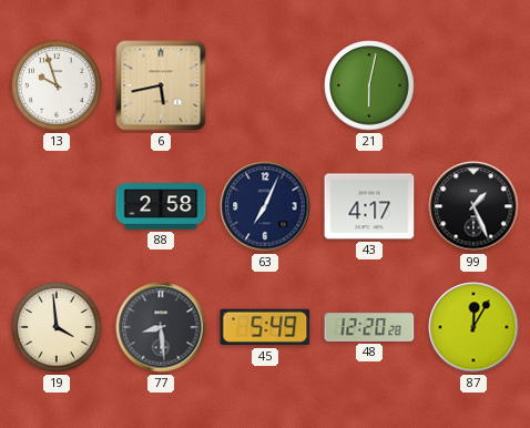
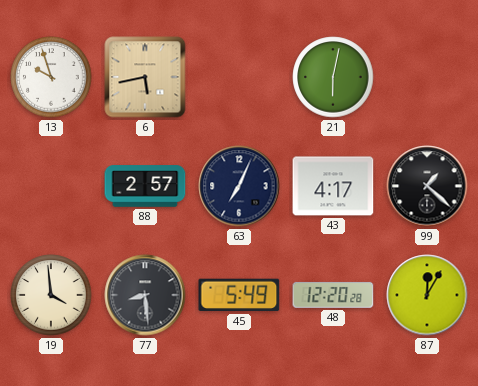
88: 2:58 -> 2:57
99: 1:26 -> 1:22
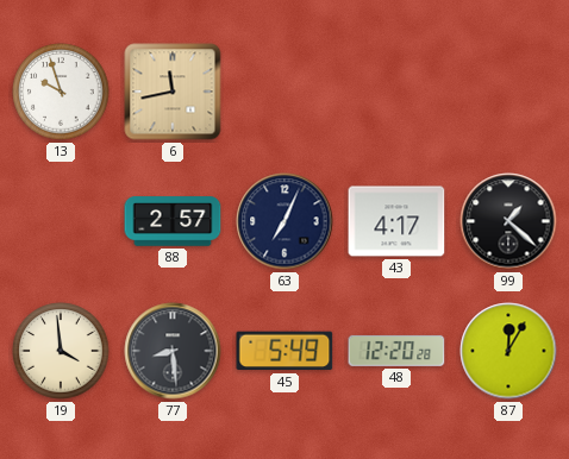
6: 5:43 -> 11:43
21: 6:02 -> none
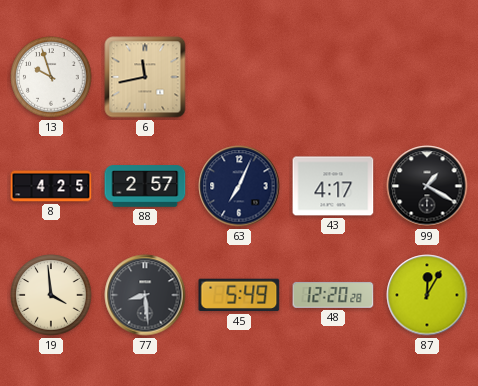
8: none -> 4:25
99: 1:22 -> 1:20
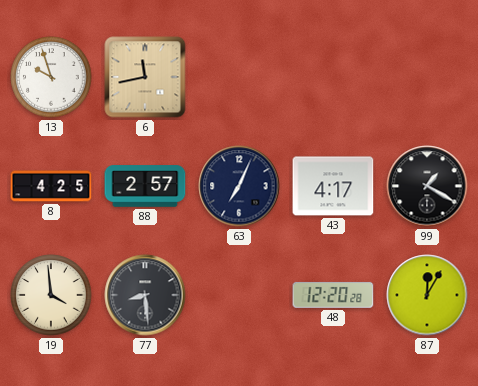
45: 5:49 -> none
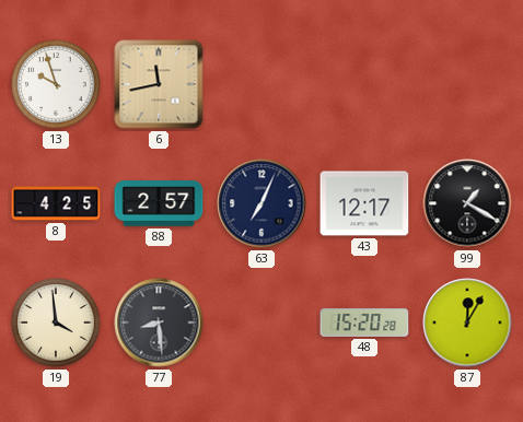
43: 4:17 -> 12:17
48: 12:20 -> 15:20
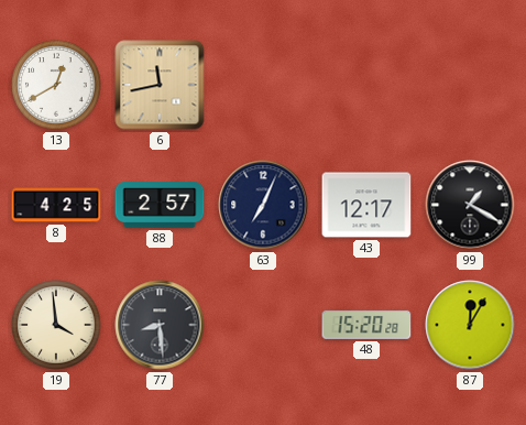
13: 9:57 -> 12:40
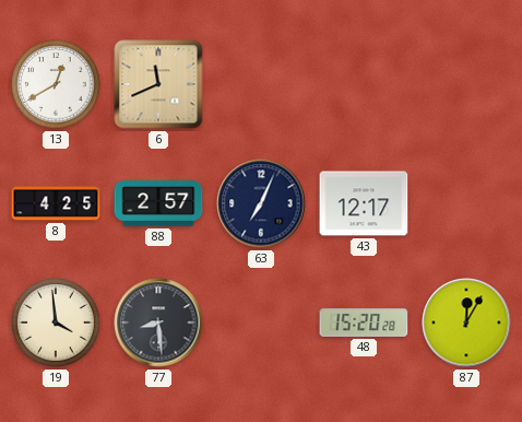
6: 11:43 -> 11:41
99: 1:20 -> none
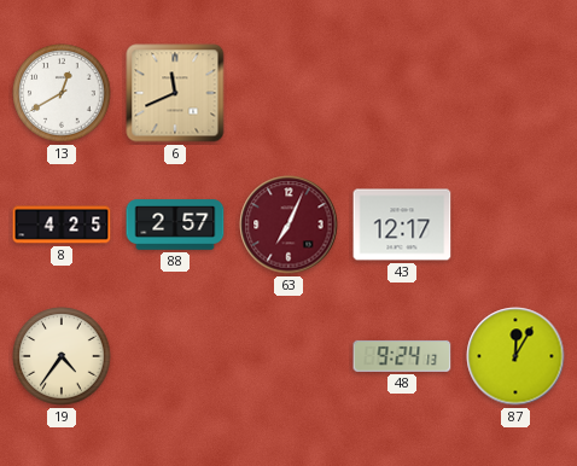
63 dial: navy -> burgundy
19: 3:59 -> 4:36
77: 8:29 -> none
48: 15:20 -> 9:24
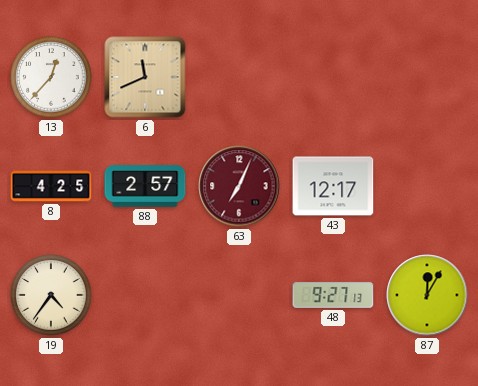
13: 12:40 -> 12:37
48: 9:24 -> 9:27
